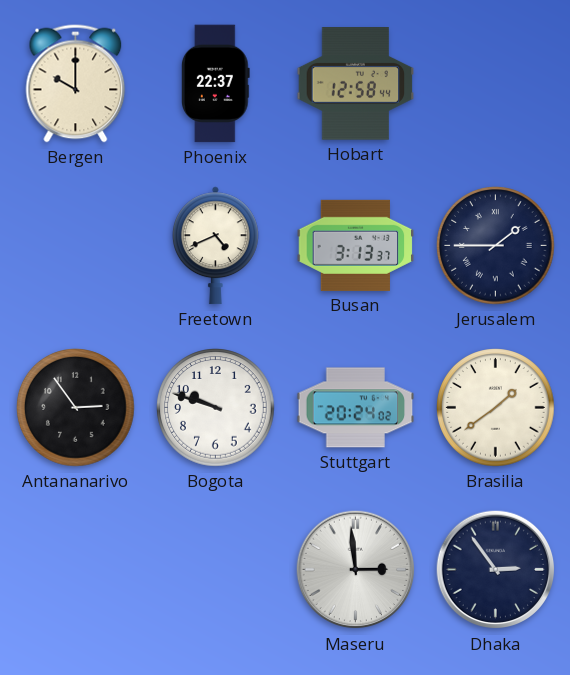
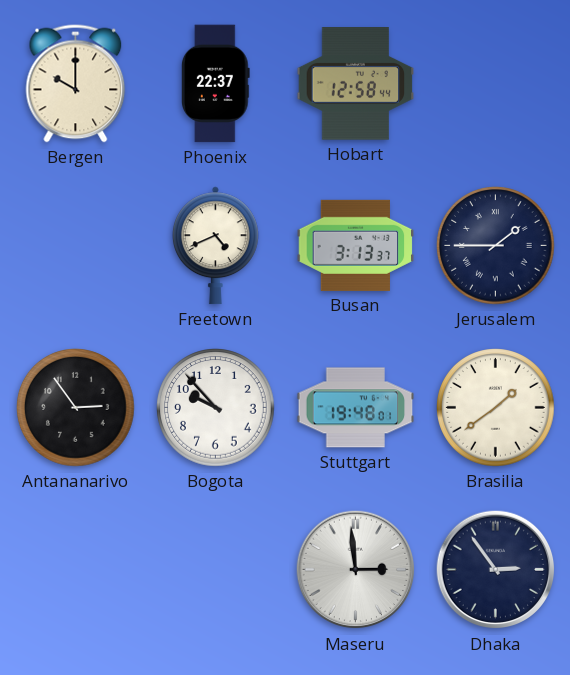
Bogota: 9:48 -> 9:53
Stuttgart: 20:24 -> 19:48
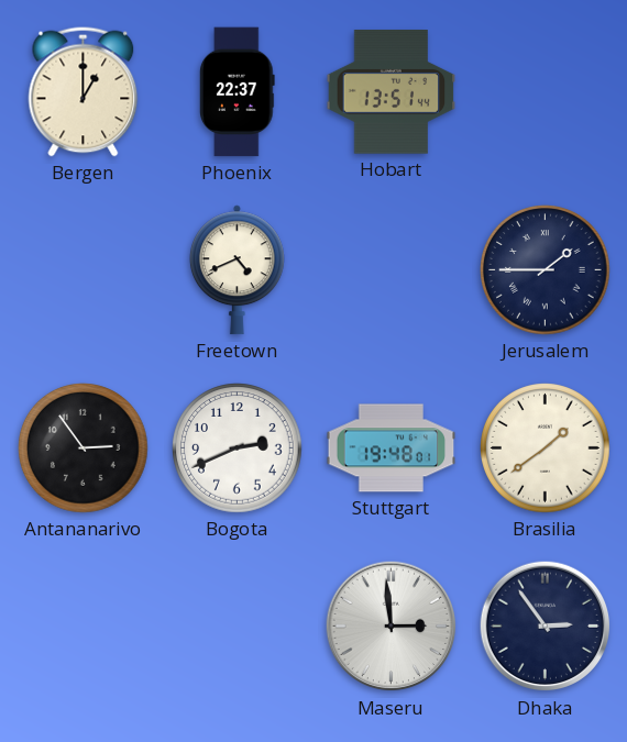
Bergen: 10:00 -> 1:00
Hobart: 12:58 -> 13:51
Busan: 3:13 -> none
Bogota: 9:53 -> 2:41
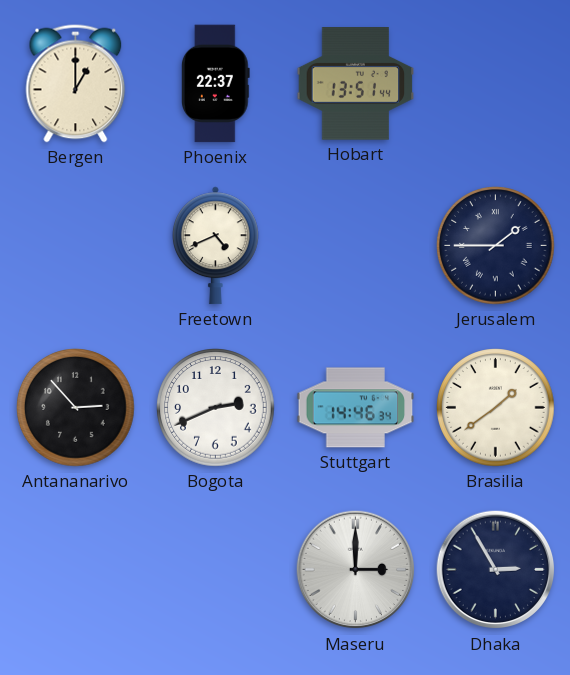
Antananarivo: 2:54 -> 2:53
Stuttgart: 19:48 -> 14:46
Maseru: 2:59 -> 3:00
Dhaka: 2:54 -> 2:55
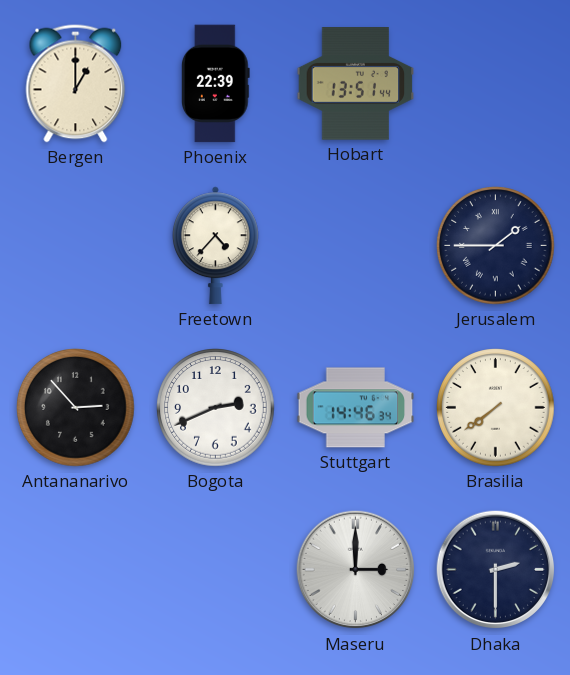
Phoenix: 22:37 -> 22:39
Freetown: 4:41 -> 4:37
Brasilia: 1:39 -> 7:39
Dhaka: 2:55 -> 2:30
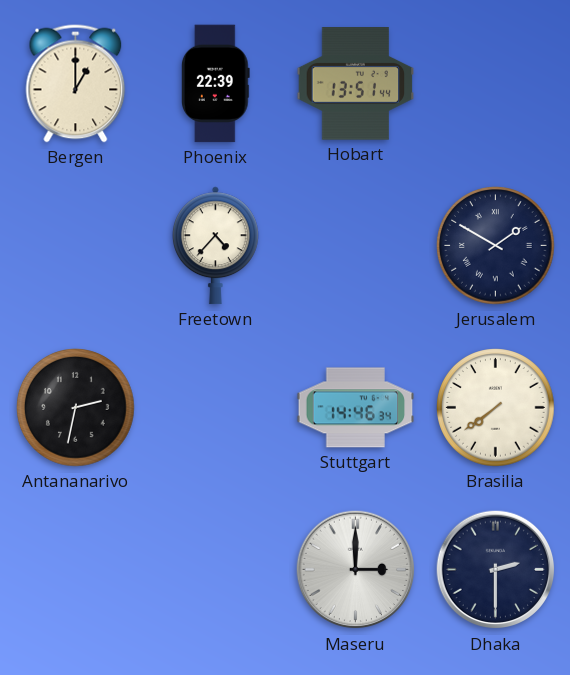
Jerusalem: 1:45 -> 1:50
Antananarivo: 2:53 -> 2:32
Bogota: 2:41 -> none
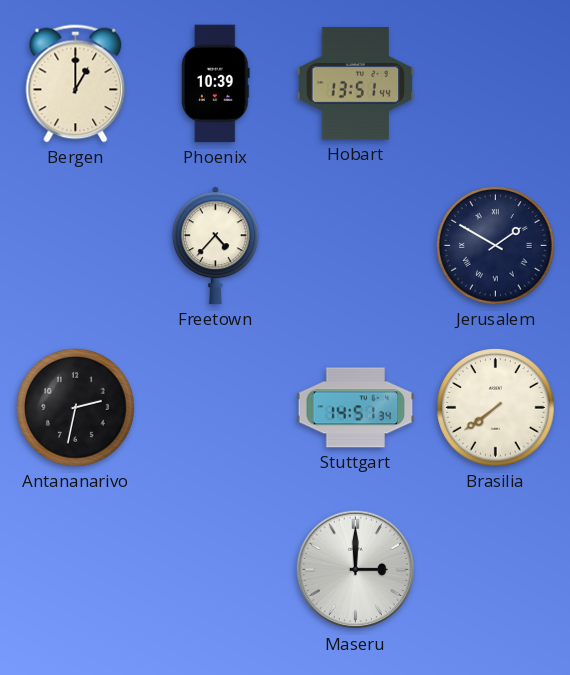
Phoenix: 22:39 -> 10:39
Stuttgart: 14:46 -> 14:51
Dhaka: 2:30 -> none
